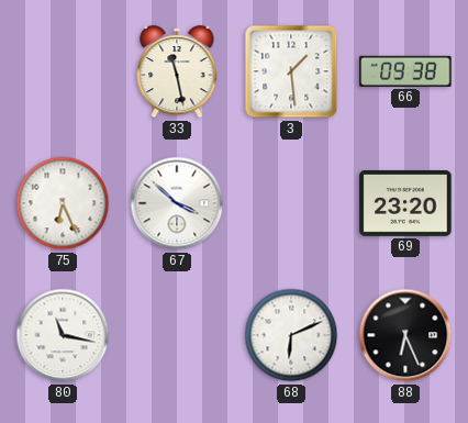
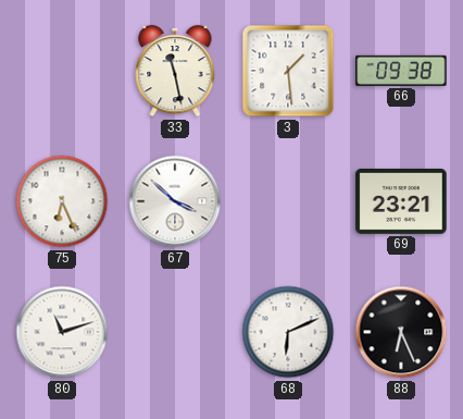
69: 23:20 -> 23:21
80: 11:17 -> 11:12
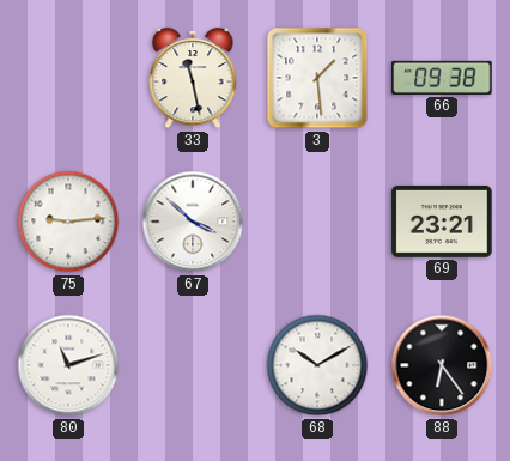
75: 6:26 -> 9:14
68: 6:11 -> 10:10
88: 6:26 -> 6:24
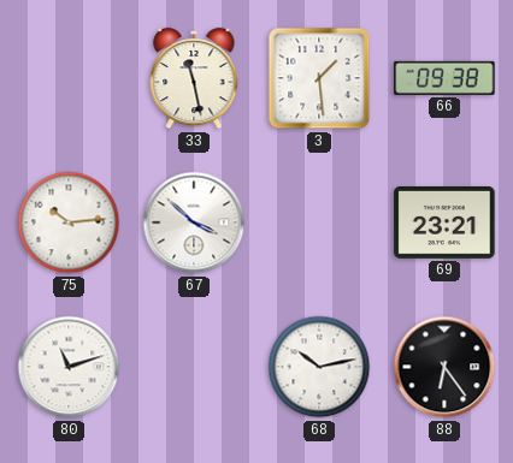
75: 9:14 -> 10:14
68: 10:10 -> 10:13
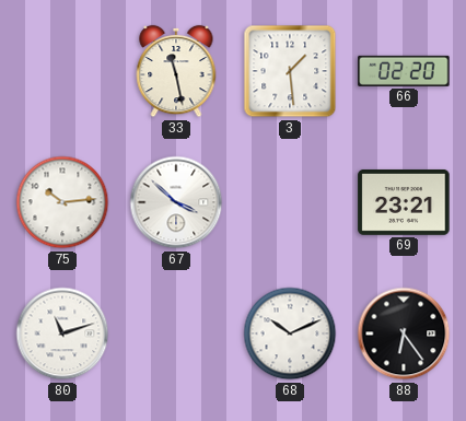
66: 09:38 -> 02:20
68: 10:13 -> 10:11
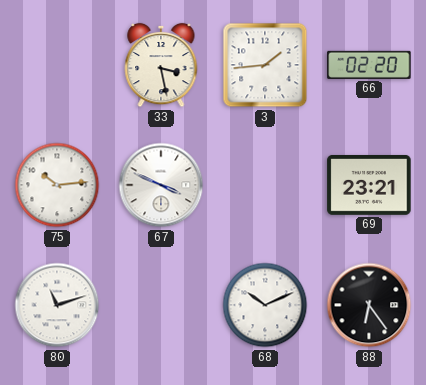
33: 11:28 -> 3:28
3: 1:29 -> 1:44
67: 3:52 -> 3:49
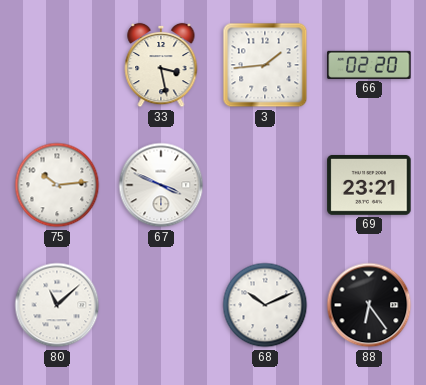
80: 11:12 -> 11:08
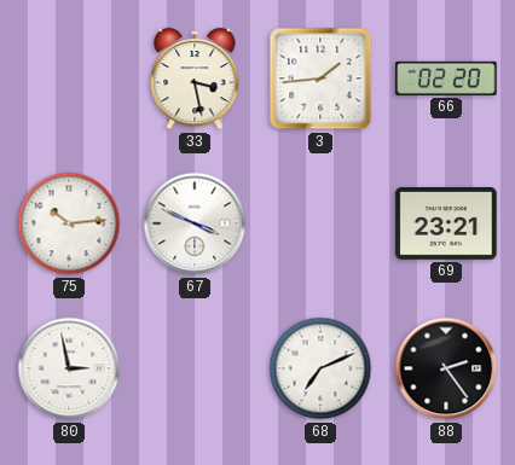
80: 11:08 -> 2:58
68: 10:11 -> 7:11
88: 6:24 -> 2:24
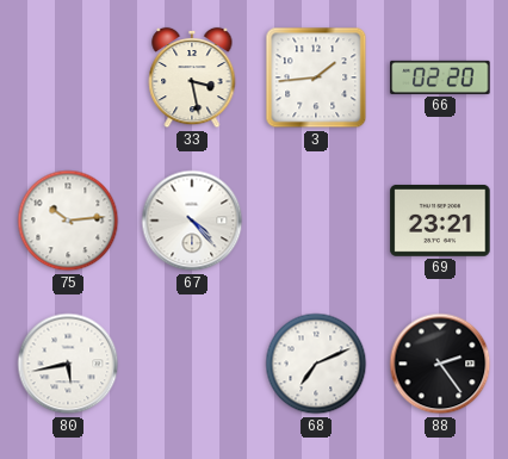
67: 3:49 -> 4:23
80: 2:58 -> 5:43
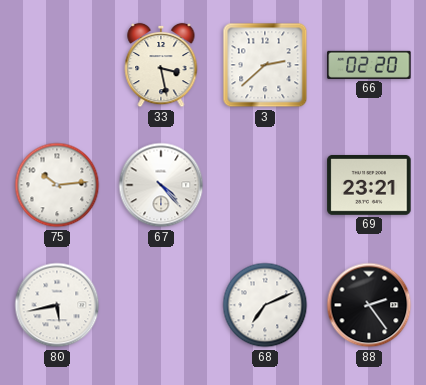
3: 1:44 -> 2:38
